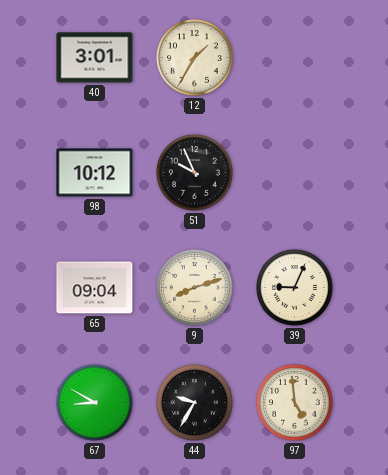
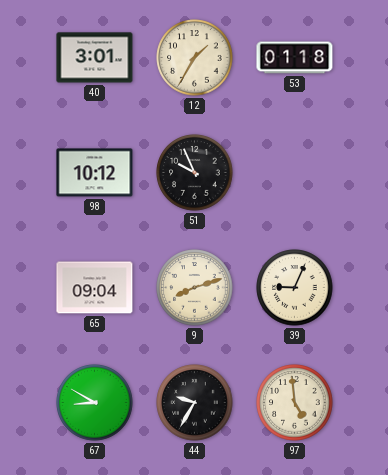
53: none -> 01:18
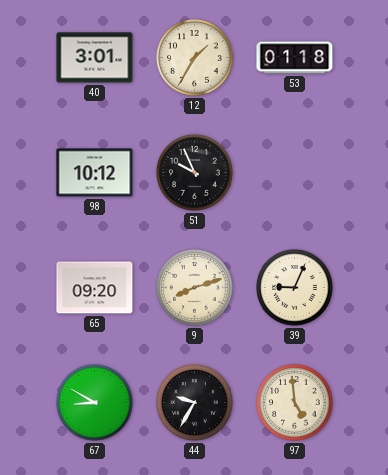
65: 09:04 -> 09:20
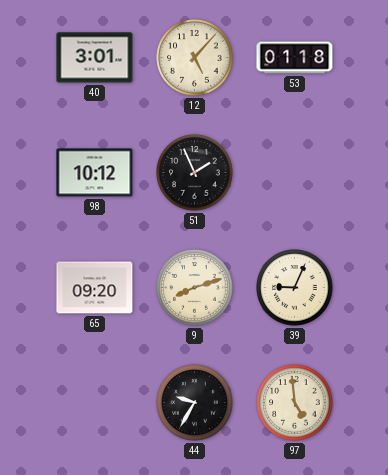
12: 1:35 -> 5:07
51: 9:56 -> 1:56
67: 8:50 -> none
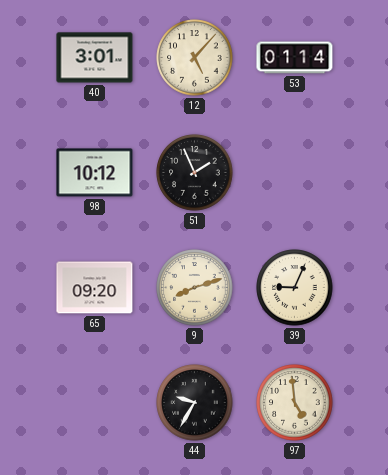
53: 01:18 -> 01:14
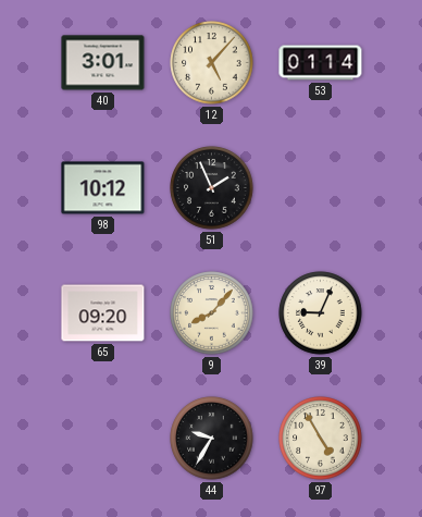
9: 8:12 -> 8:07
97: 4:59 -> 4:55
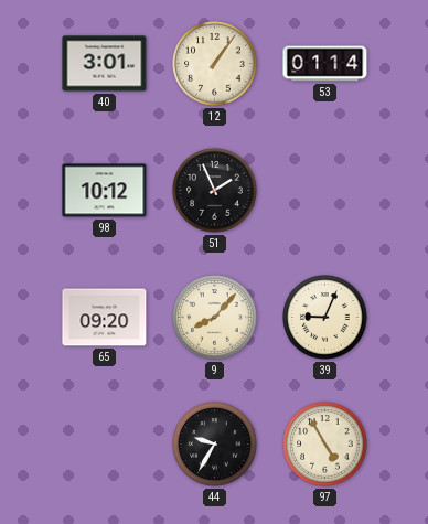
12: 5:07 -> 1:06
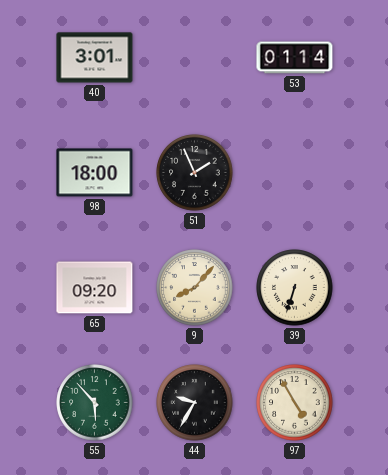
12: 1:06 -> none
98: 10:12 -> 18:00
39: 9:04 -> 6:33
55: none -> 5:53
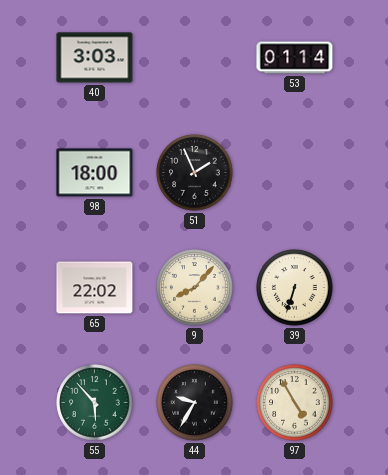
40: 3:01 -> 3:03
65: 09:20 -> 22:02
